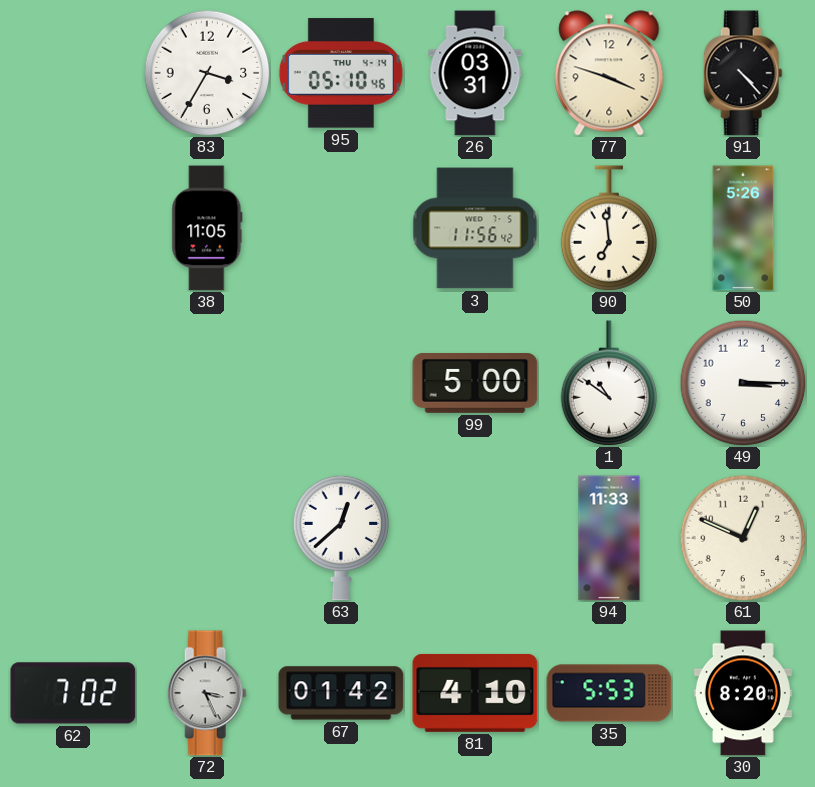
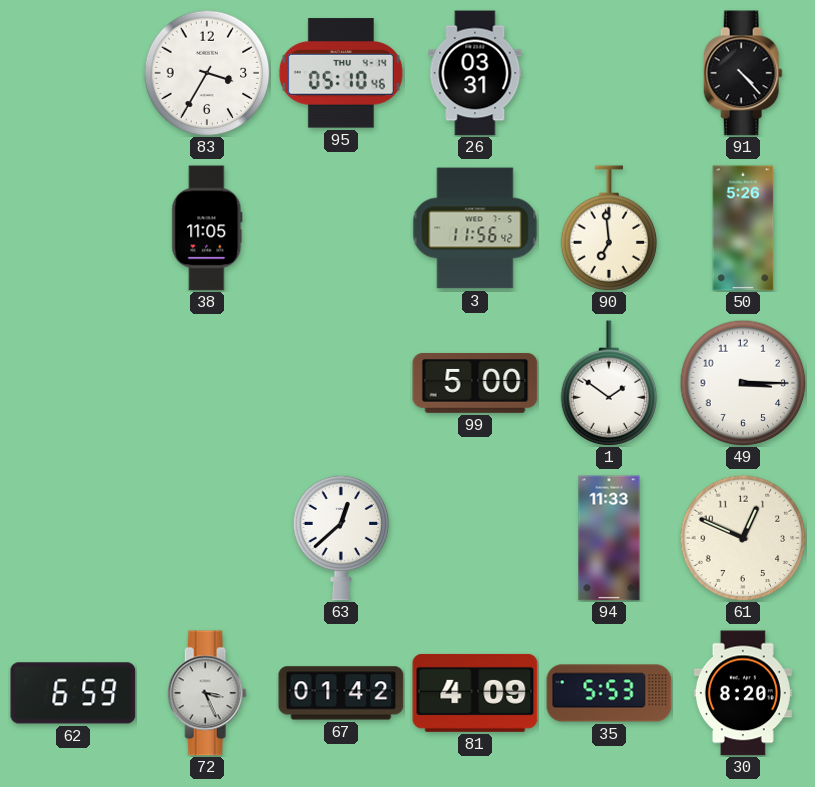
77: 3:48 -> none
1: 10:51 -> 1:51
62: 7:02 -> 6:59
81: 4:10 -> 4:09
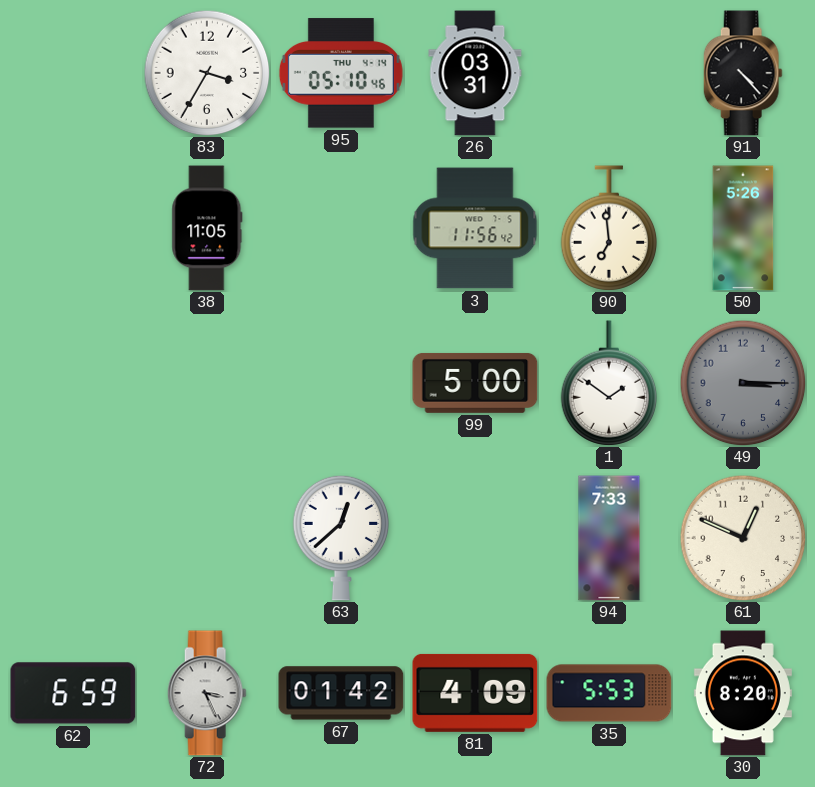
49 dial: white -> grey
94: 11:33 -> 7:33
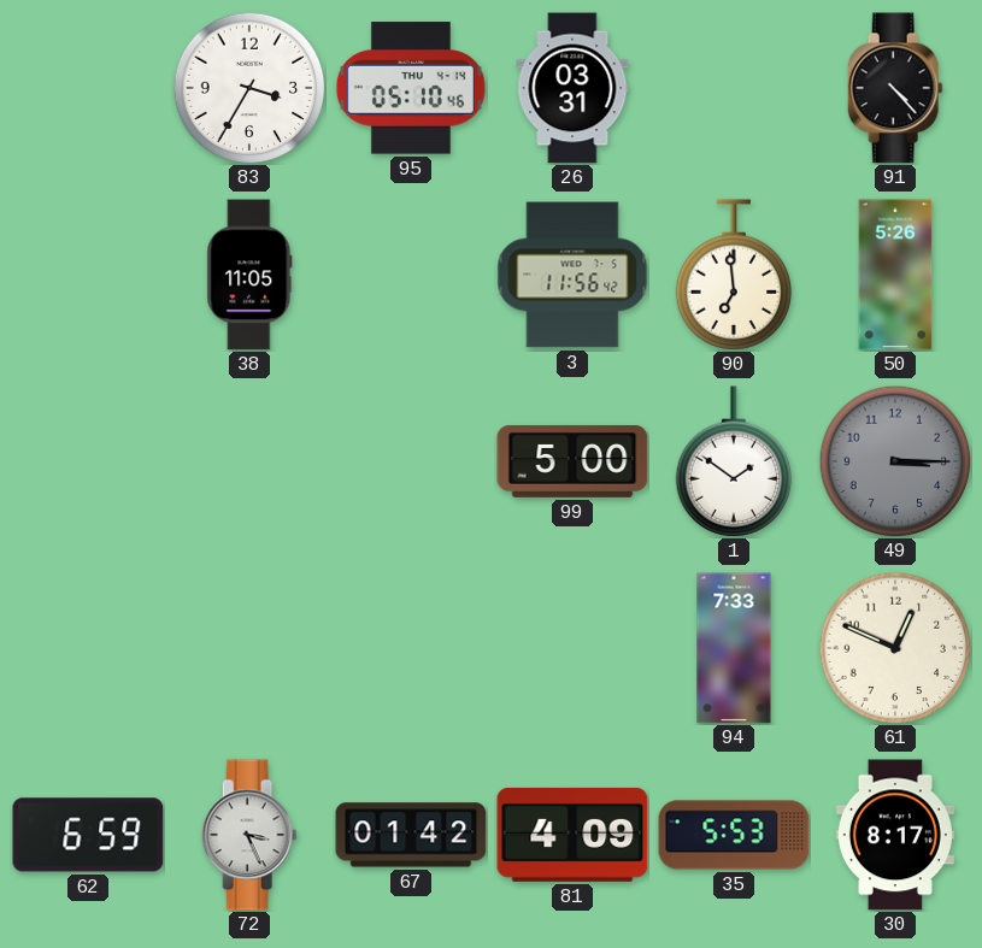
63: 12:38 -> none
30: 8:20 -> 8:17
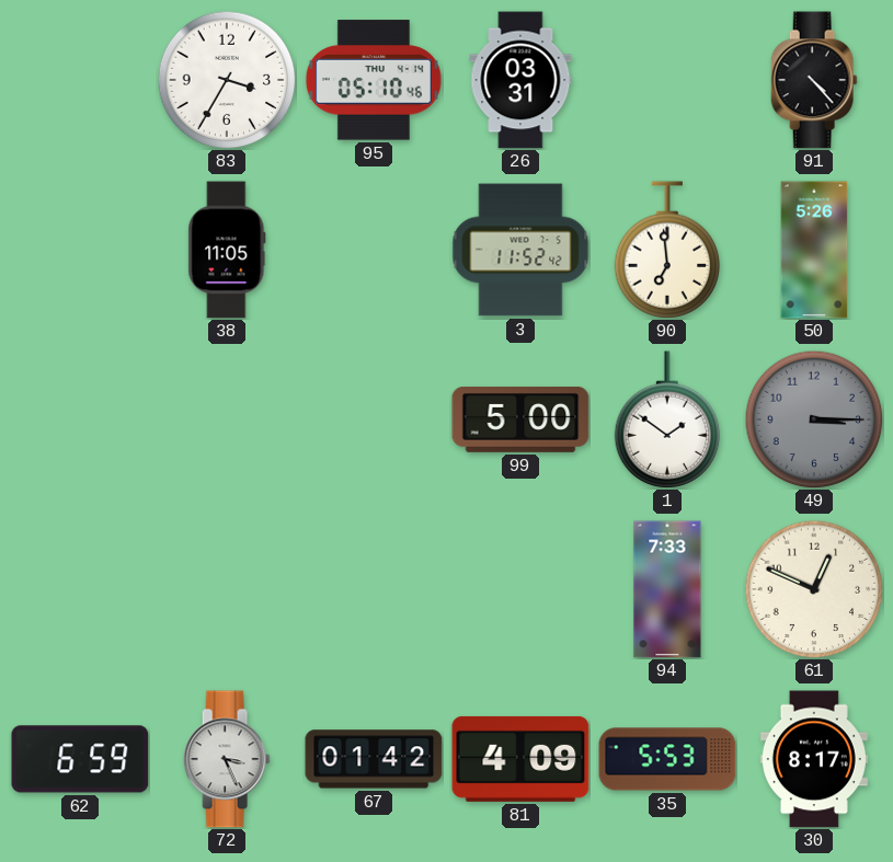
3: 11:56 -> 11:52
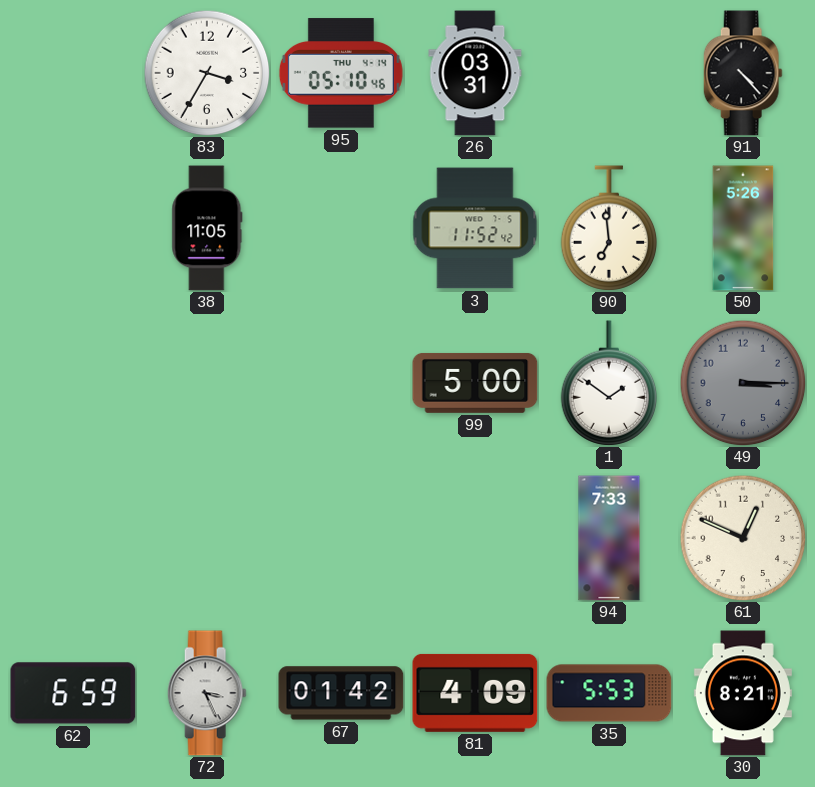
30: 8:17 -> 8:21
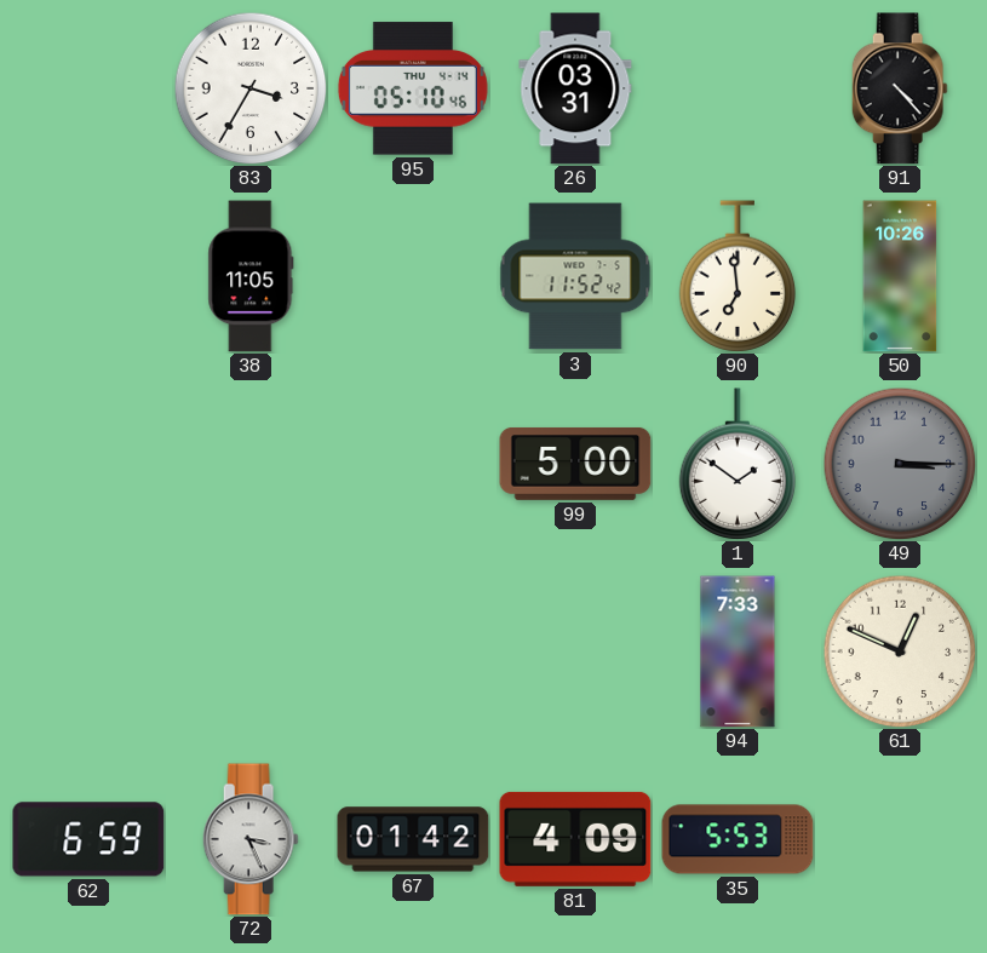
50: 5:26 -> 10:26
30: 8:21 -> none
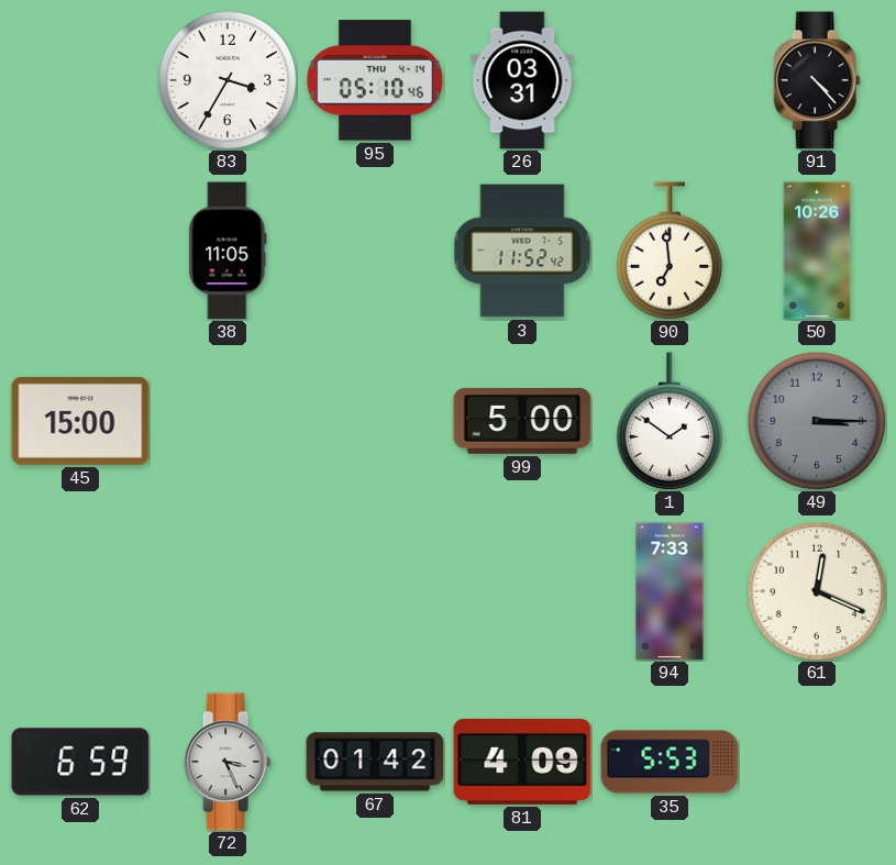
45: none -> 15:00
61: 12:49 -> 12:19
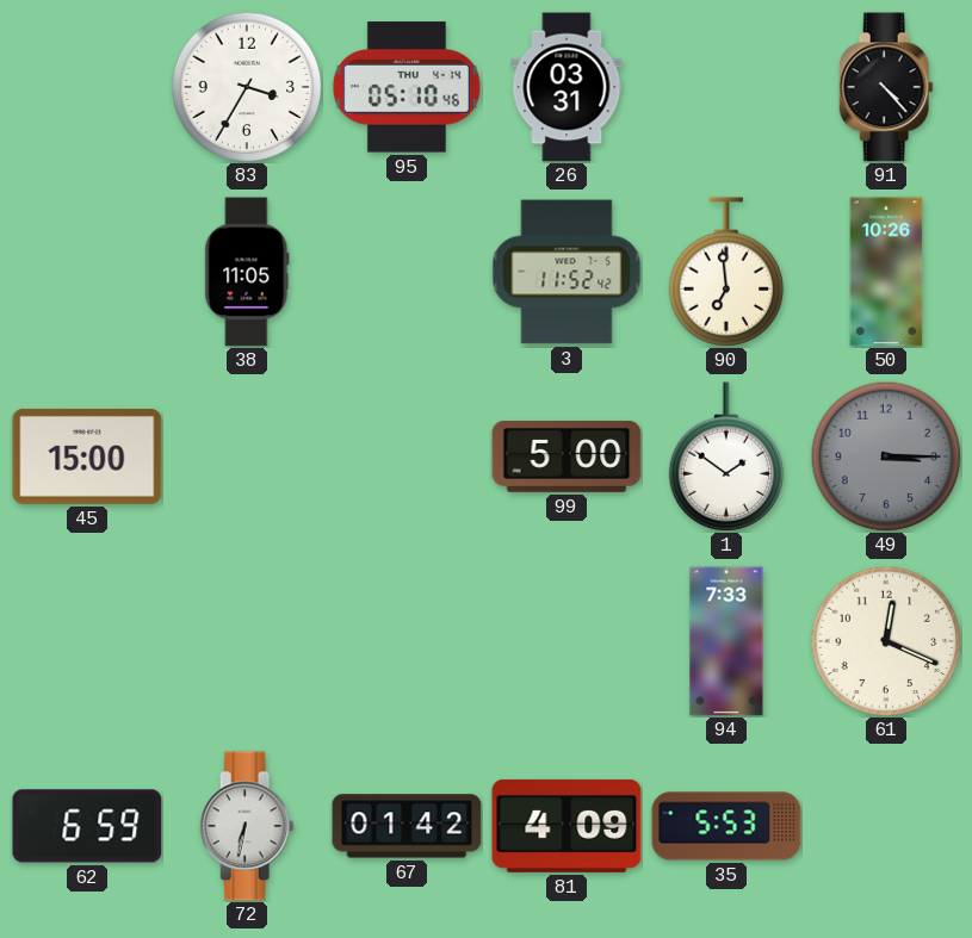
72: 3:26 -> 6:32
